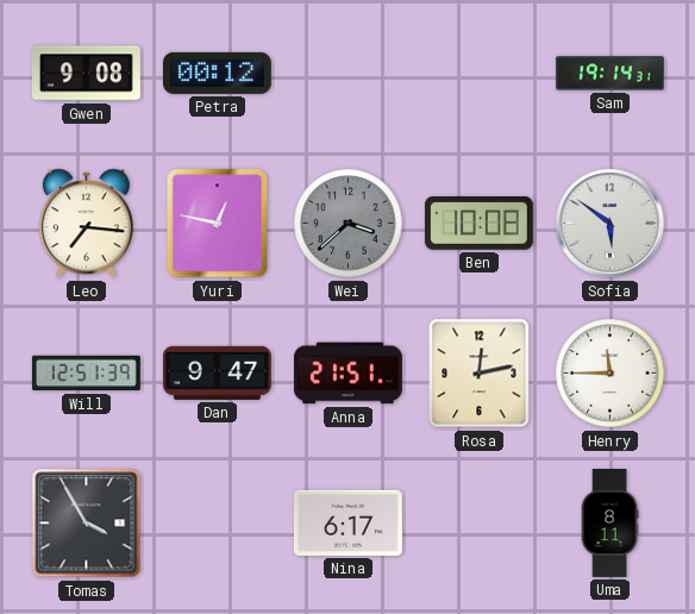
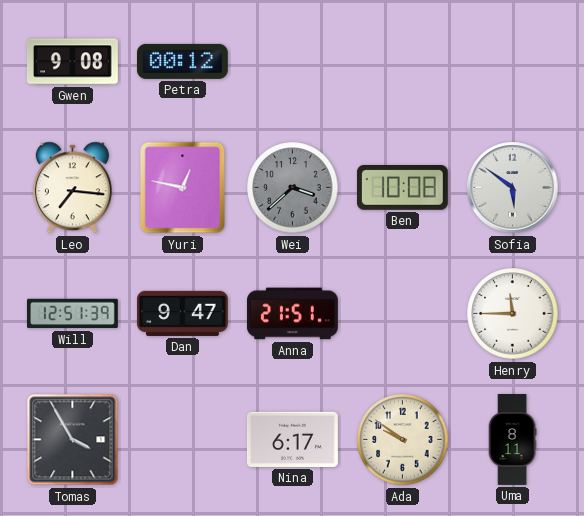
Sam: 19:14 -> none
Rosa: 12:13 -> none
Ada: none -> 9:51
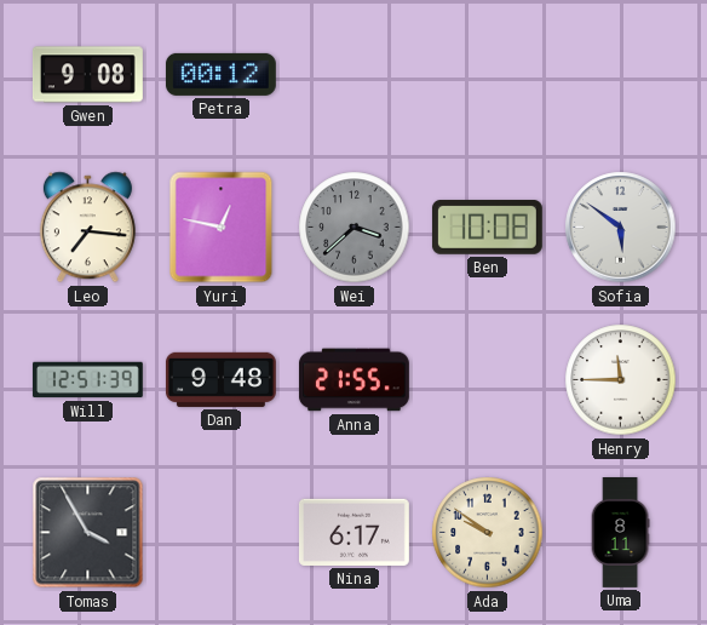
Dan: 9:47 -> 9:48
Anna: 21:51 -> 21:55
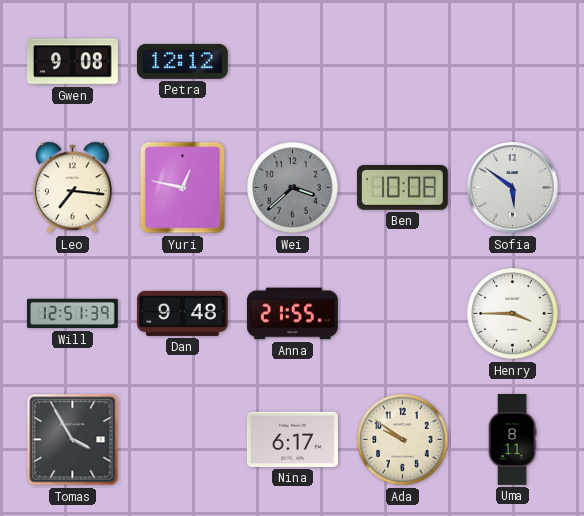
Petra: 00:12 -> 12:12
Henry: 11:45 -> 3:45
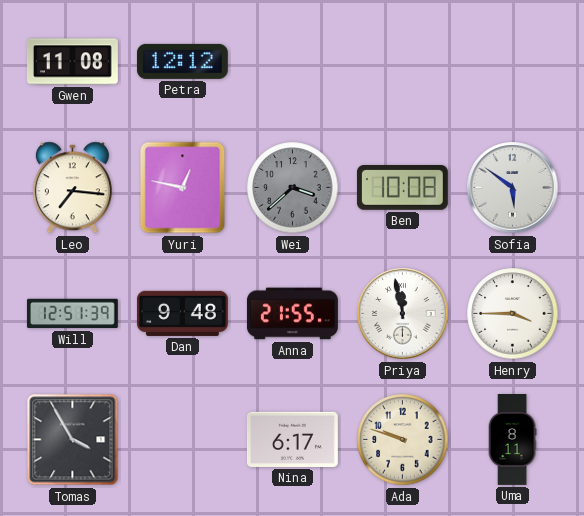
Gwen: 9:08 -> 11:08
Priya: none -> 11:58
Ada: 9:51 -> 9:48
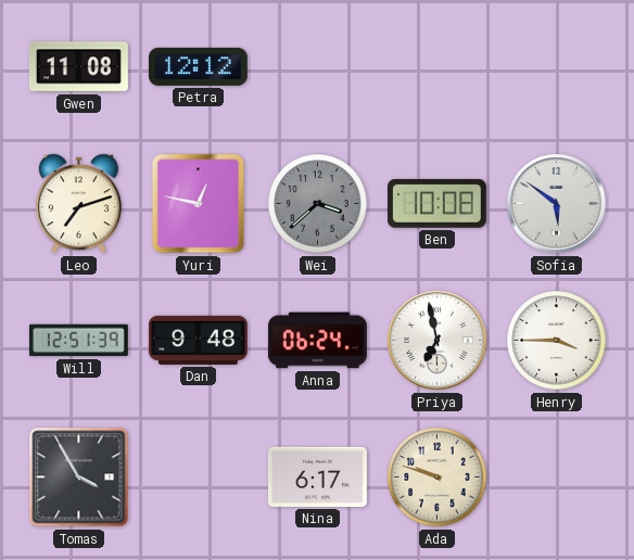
Leo: 7:16 -> 7:12
Anna: 21:55 -> 06:24
Priya: 11:58 -> 6:58
Uma: 8:11 -> none
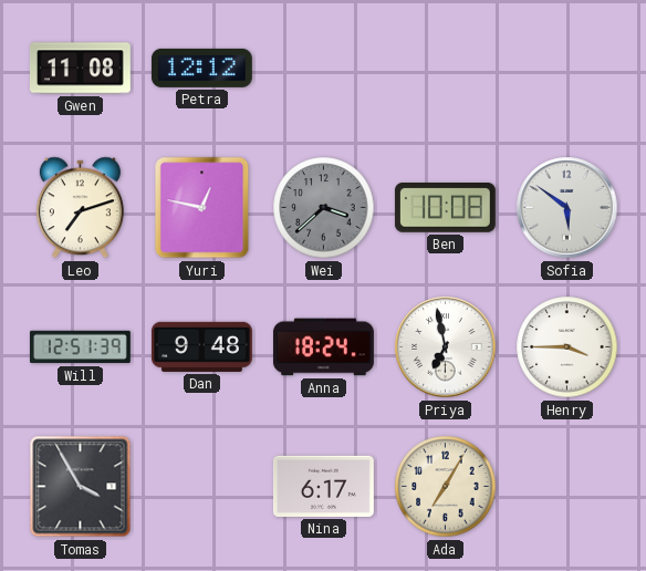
Anna: 06:24 -> 18:24
Ada: 9:48 -> 7:05
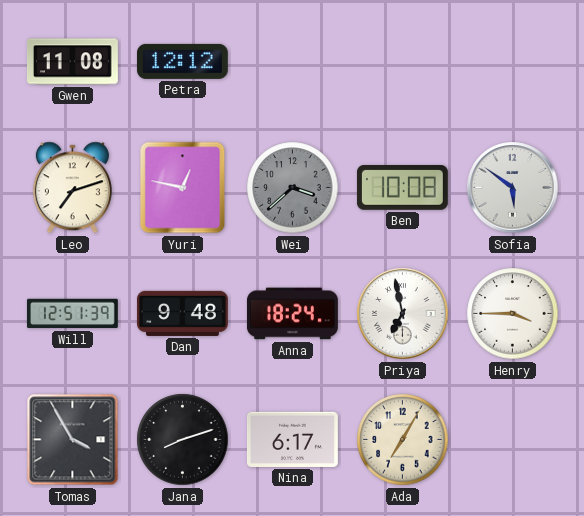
Jana: none -> 8:12
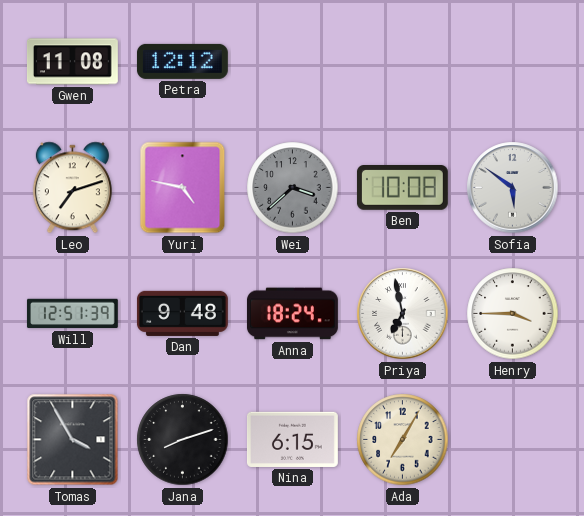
Yuri: 12:47 -> 4:47
Nina: 6:17 -> 6:15
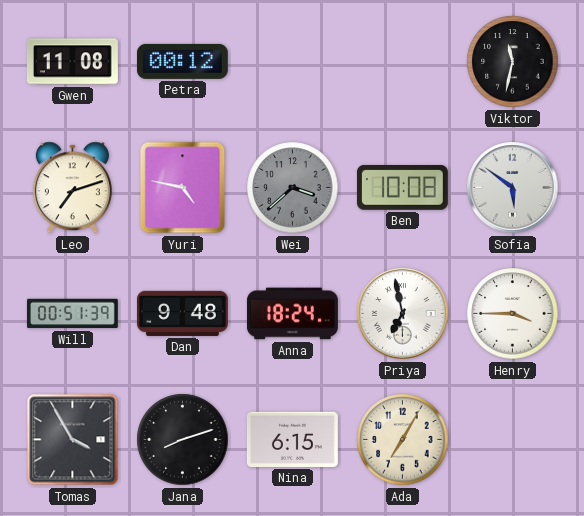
Petra: 12:12 -> 00:12
Viktor: none -> 11:32
Will: 12:51 -> 00:51
